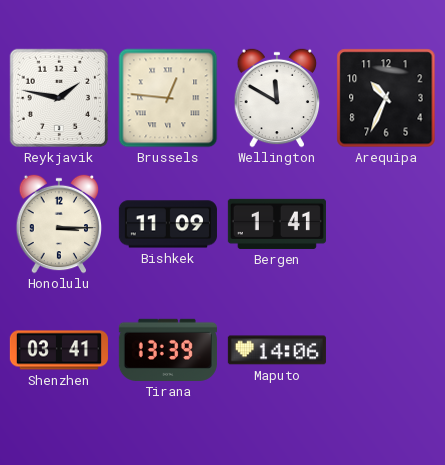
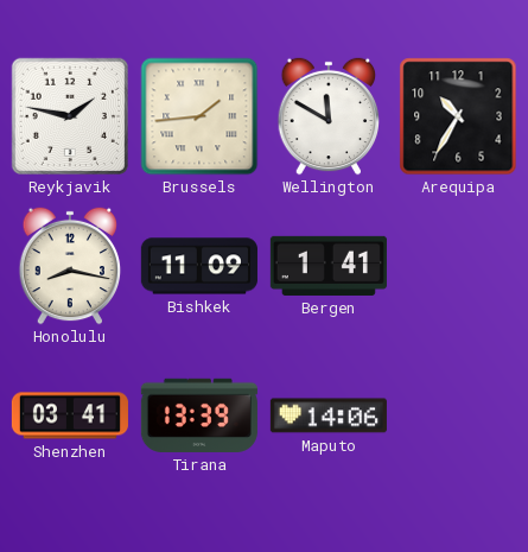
Brussels: 12:46 -> 1:44
Arequipa: 10:34 -> 10:35
Honolulu: 3:15 -> 8:17
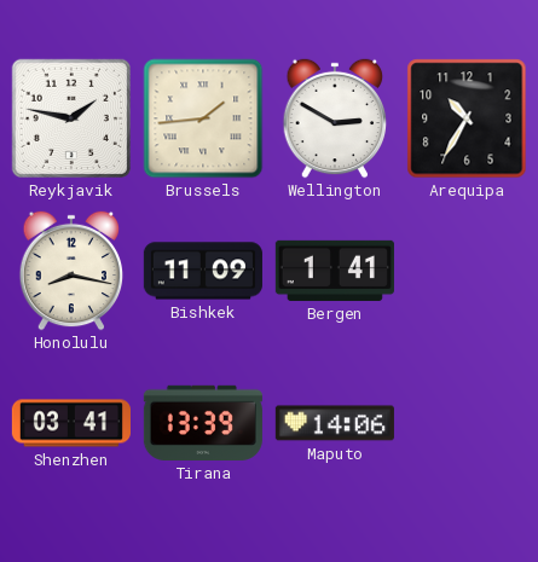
Wellington: 11:50 -> 2:50
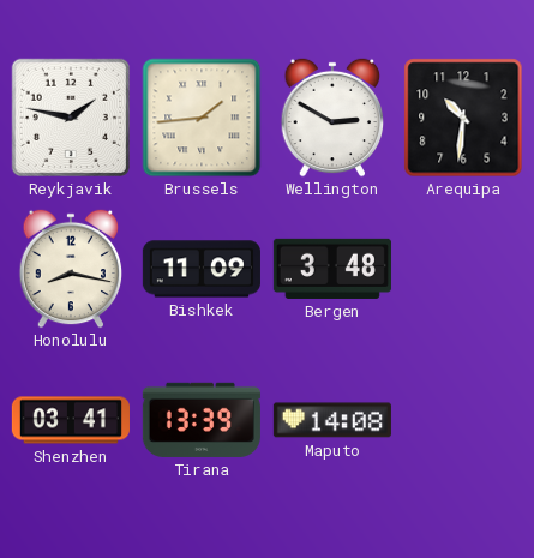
Arequipa: 10:35 -> 10:31
Bergen: 1:41 -> 3:48
Maputo: 14:06 -> 14:08
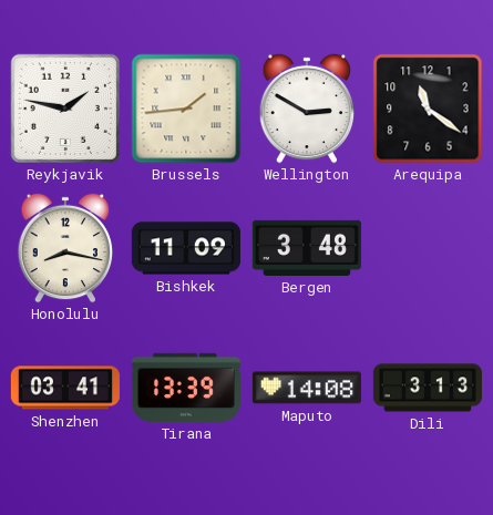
Arequipa: 10:31 -> 11:21
Dili: none -> 3:13
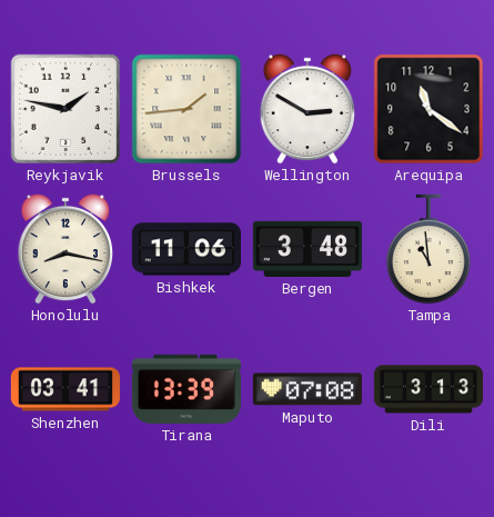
Bishkek: 11:09 -> 11:06
Tampa: none -> 10:59
Maputo: 14:08 -> 07:08
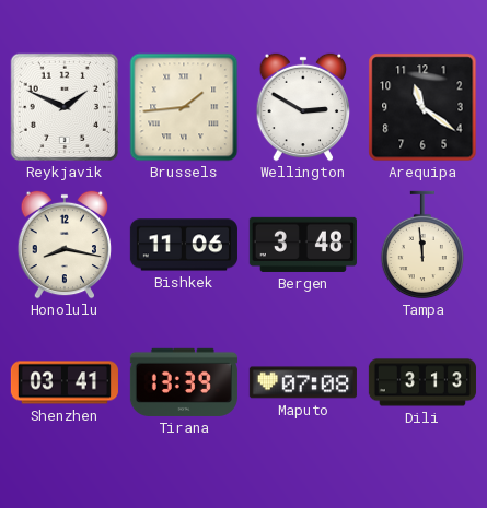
Reykjavik: 1:47 -> 1:49
Tampa: 10:59 -> 11:59
